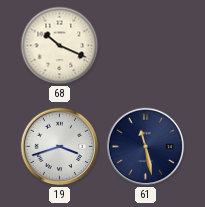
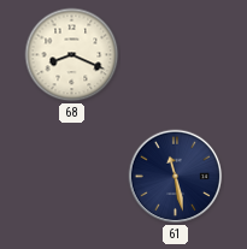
68: 10:19 -> 8:19
19: 3:42 -> none
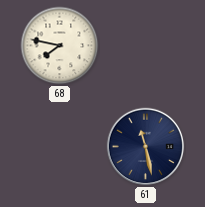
68: 8:19 -> 7:47
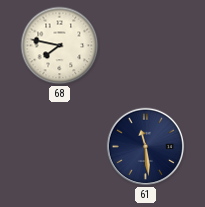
61: 11:28 -> 11:29
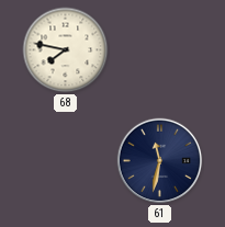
61: 11:29 -> 11:32
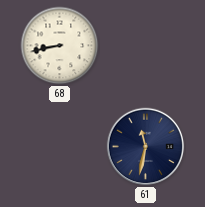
68: 7:47 -> 8:43
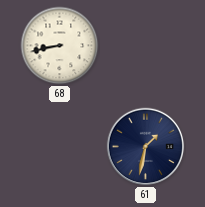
61: 11:32 -> 1:32
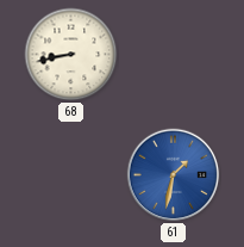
61 dial: navy -> blue
